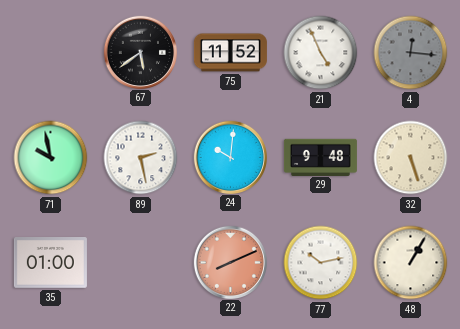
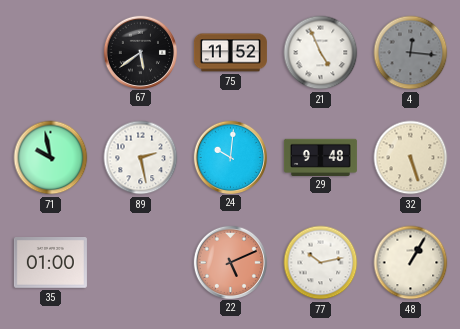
22: 8:11 -> 5:11
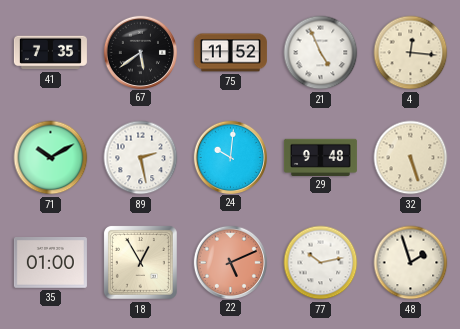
41: none -> 7:35
4 dial: grey -> cream
71: 9:58 -> 10:10
18: none -> 12:55
48: 1:05 -> 1:57
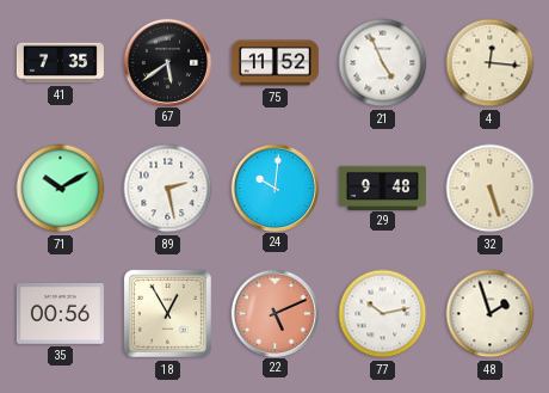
35: 01:00 -> 00:56
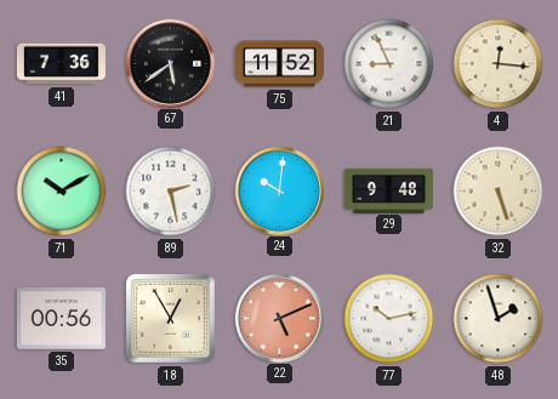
41: 7:35 -> 7:36
21: 4:56 -> 8:56
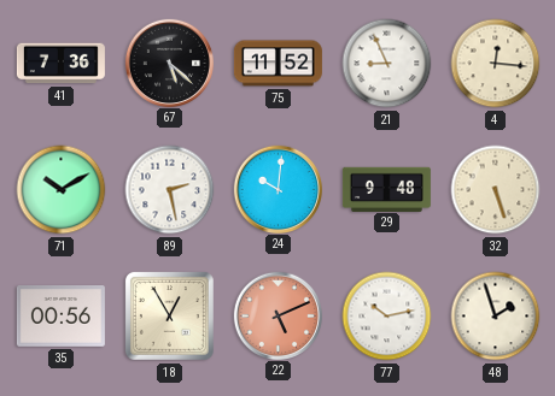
67: 5:39 -> 5:22
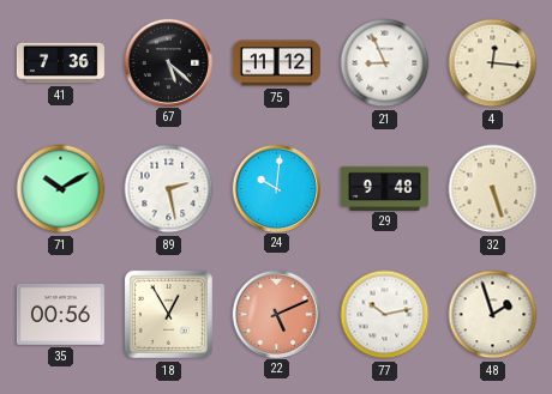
75: 11:52 -> 11:12
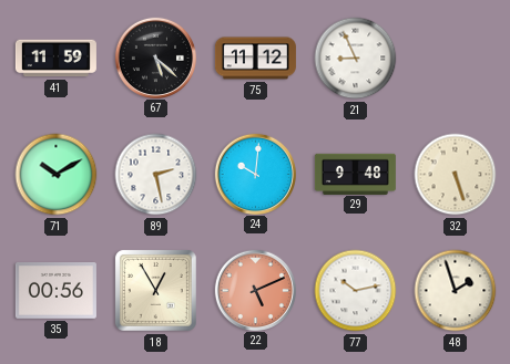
41: 7:36 -> 11:59
4: 12:16 -> none
